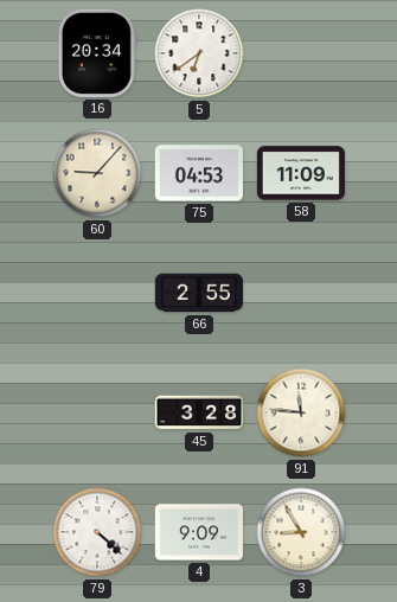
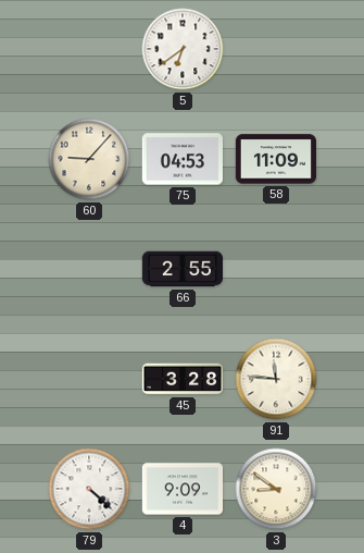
16: 20:34 -> none
3: 8:55 -> 8:51
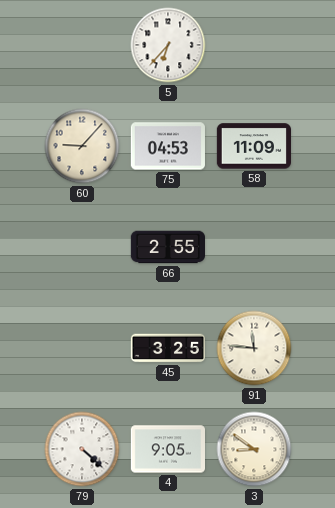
5: 6:39 -> 6:37
45: 3:28 -> 3:25
4: 9:09 -> 9:05
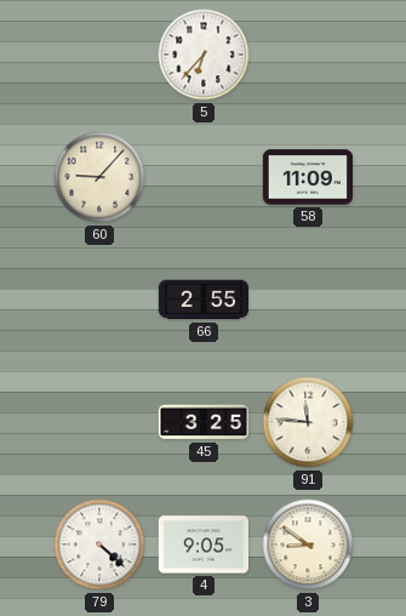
75: 04:53 -> none
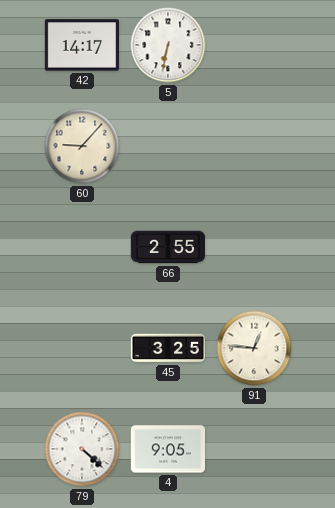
42: none -> 14:17
5: 6:37 -> 6:32
58: 11:09 -> none
91: 11:46 -> 12:46
3: 8:51 -> none
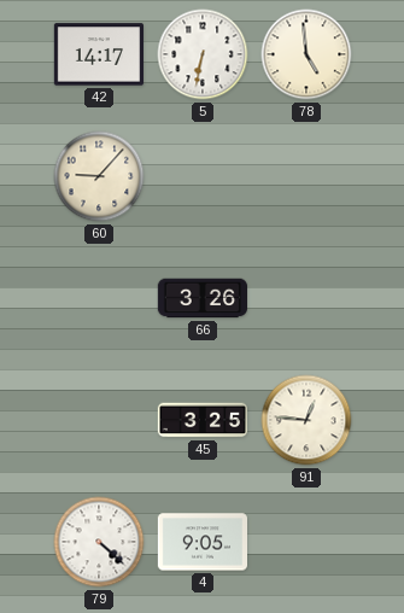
78: none -> 4:59
66: 2:55 -> 3:26
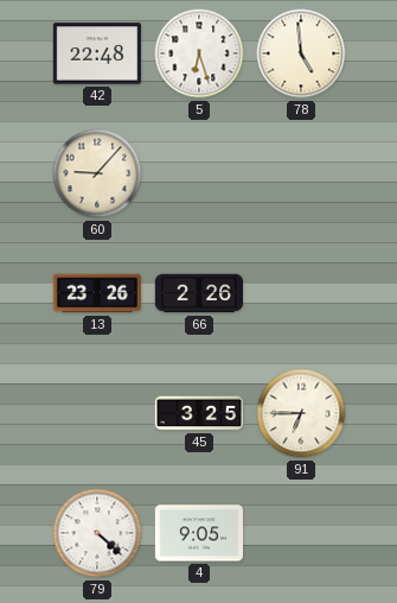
42: 14:17 -> 22:48
5: 6:32 -> 6:27
13: none -> 23:26
66: 3:26 -> 2:26
91: 12:46 -> 6:45
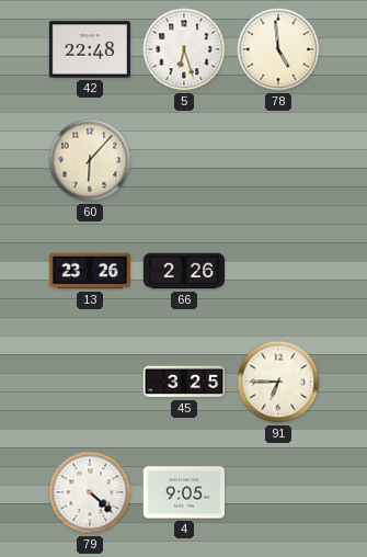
60: 9:07 -> 6:07
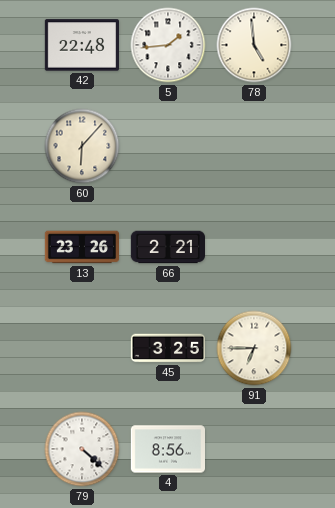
5: 6:27 -> 1:44
66: 2:26 -> 2:21
4: 9:05 -> 8:56
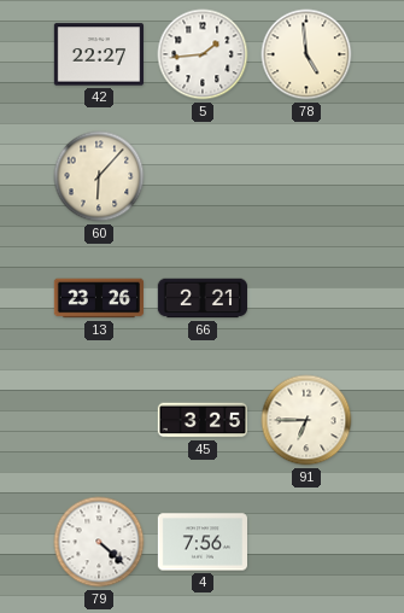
42: 22:48 -> 22:27
4: 8:56 -> 7:56
